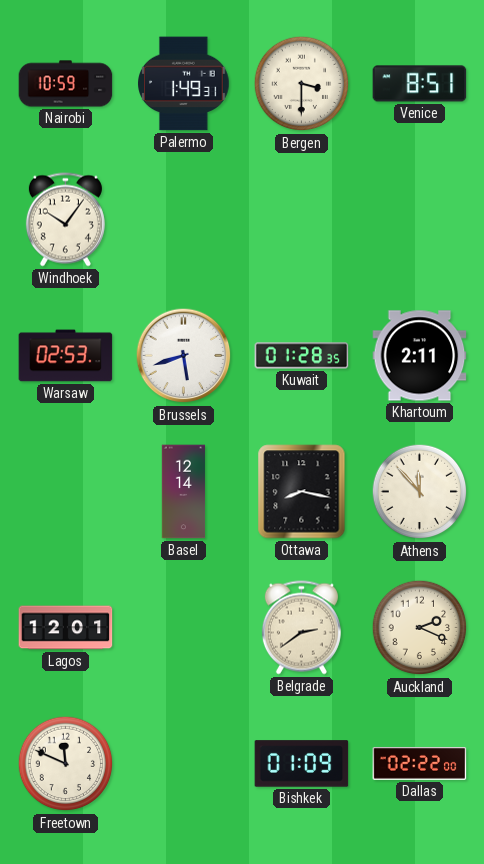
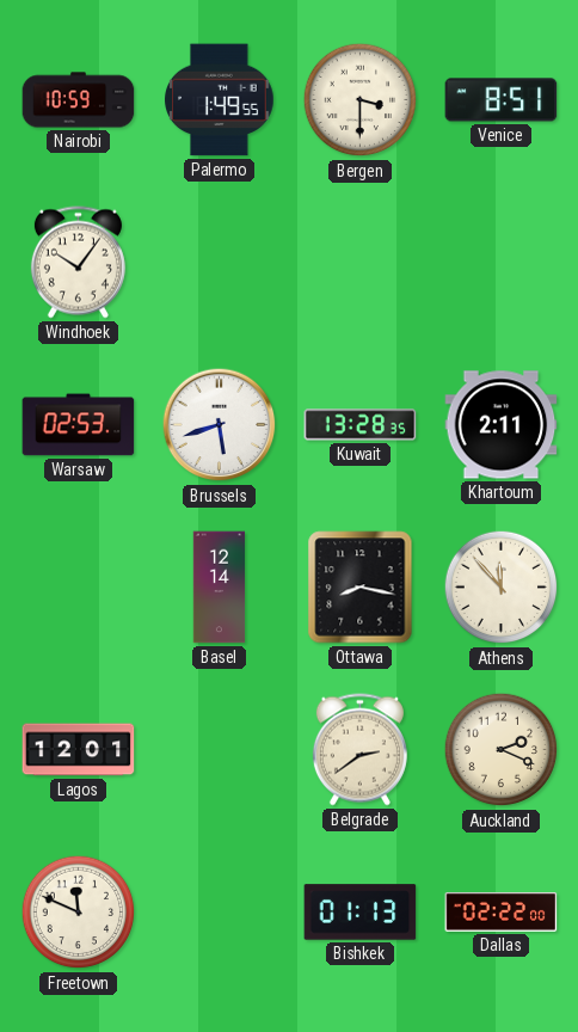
Palermo: 1:49:31 -> 1:49:55
Kuwait: 01:28 -> 13:28
Bishkek: 01:09 -> 01:13
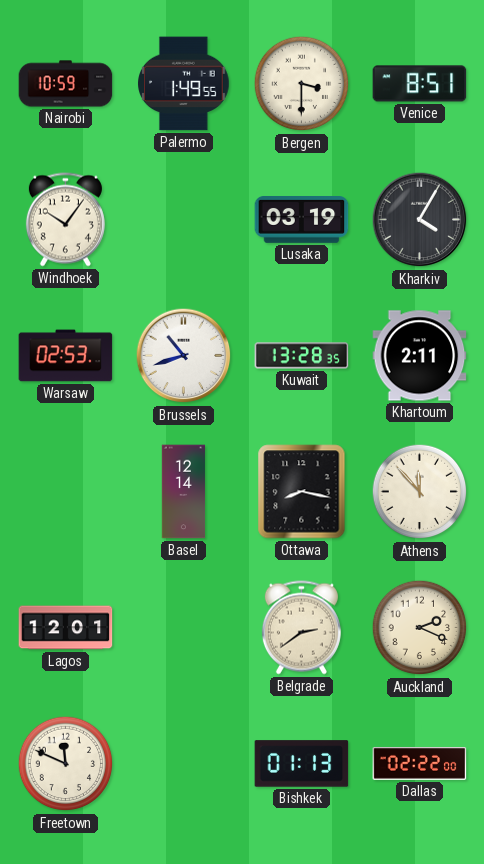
Lusaka: none -> 03:19
Kharkiv: none -> 4:05
Brussels: 5:42 -> 10:42
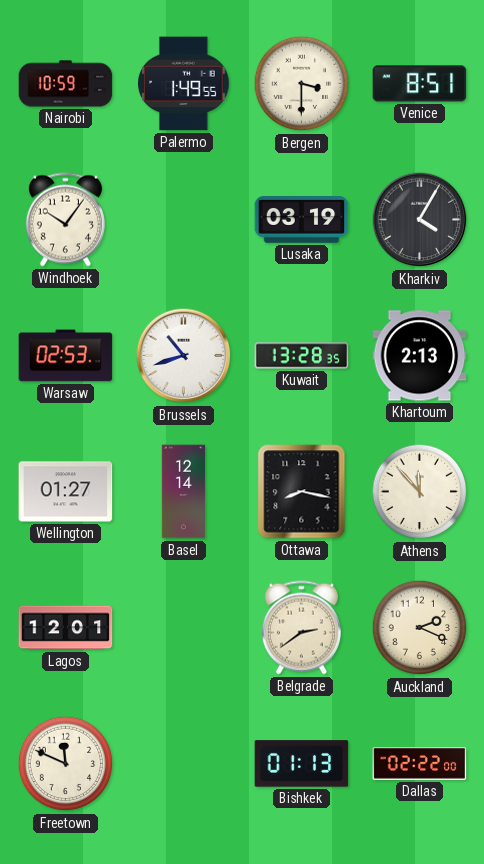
Khartoum: 2:11 -> 2:13
Wellington: none -> 01:27
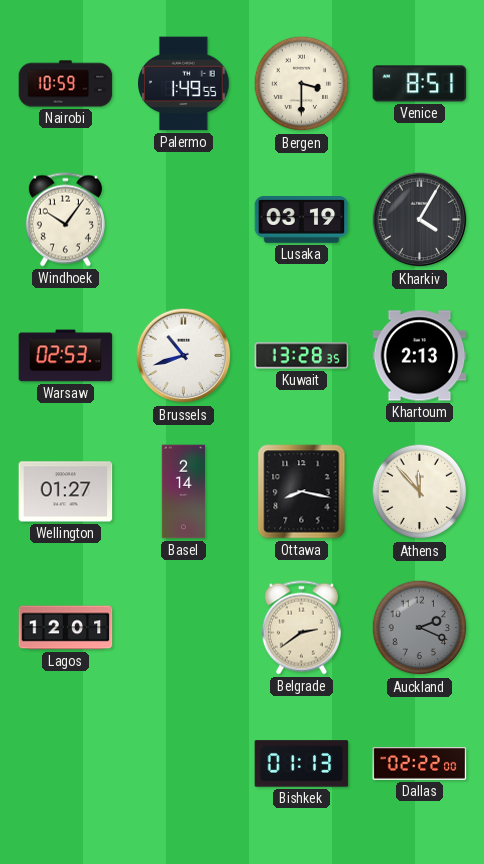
Basel: 12:14 -> 2:14
Auckland dial: cream -> grey
Freetown: 11:49 -> none
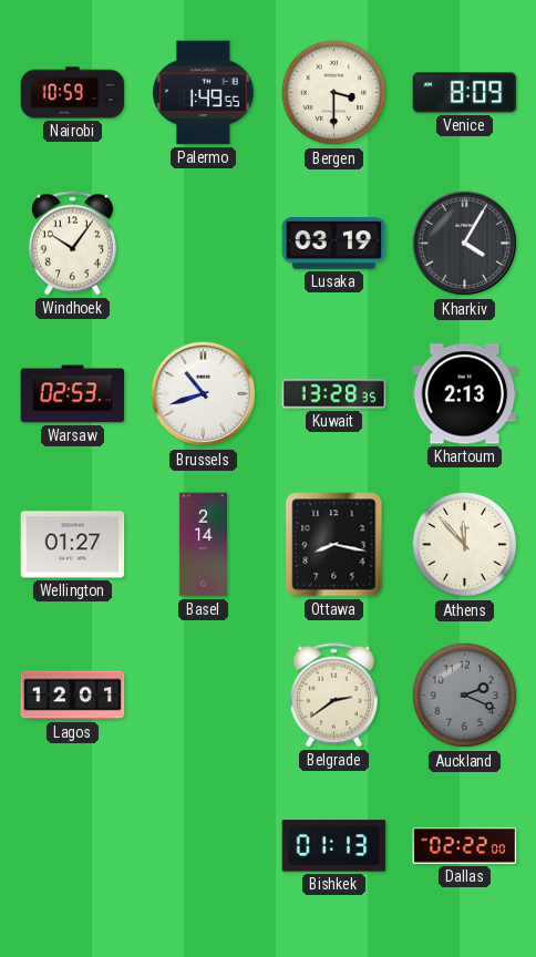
Venice: 8:51 -> 8:09
